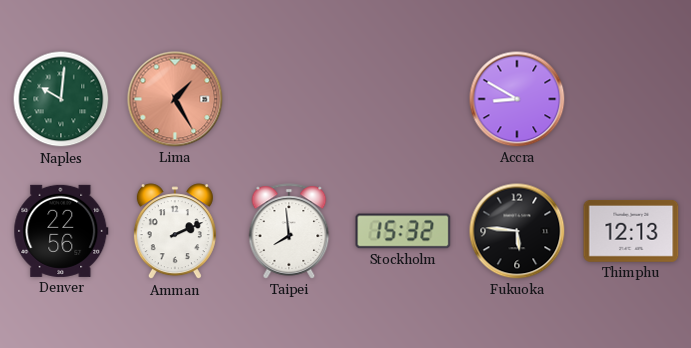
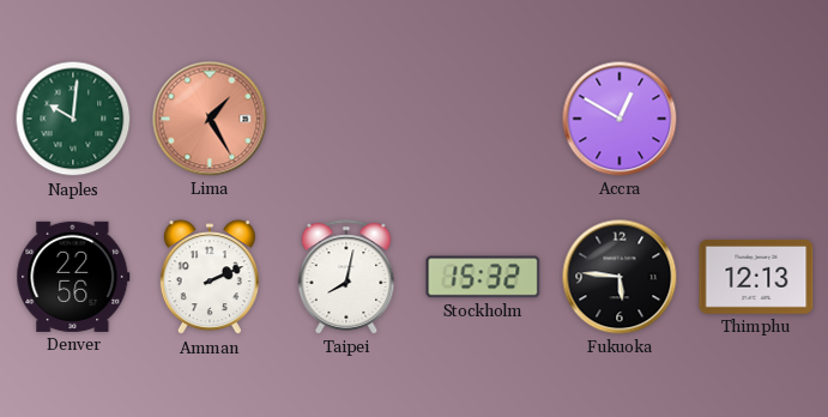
Accra: 8:50 -> 12:50
Taipei: 7:59 -> 8:02
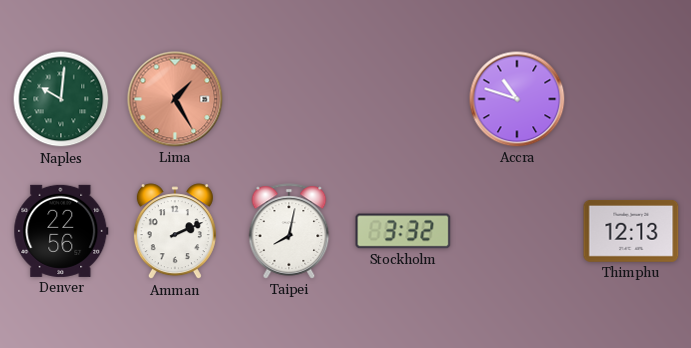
Accra: 12:50 -> 10:48
Stockholm: 15:32 -> 3:32
Fukuoka: 5:46 -> none
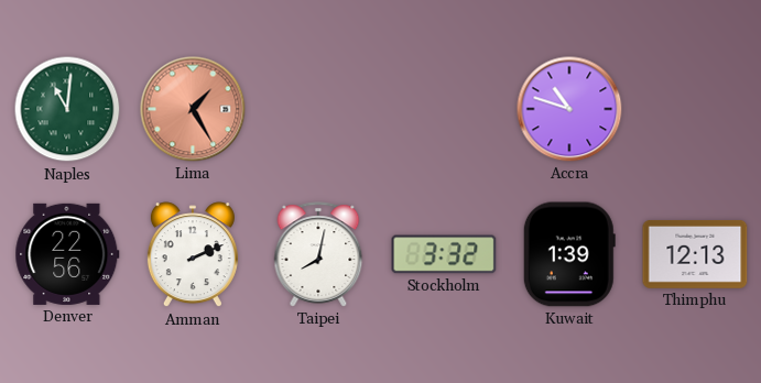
Naples: 10:01 -> 11:01
Kuwait: none -> 1:39
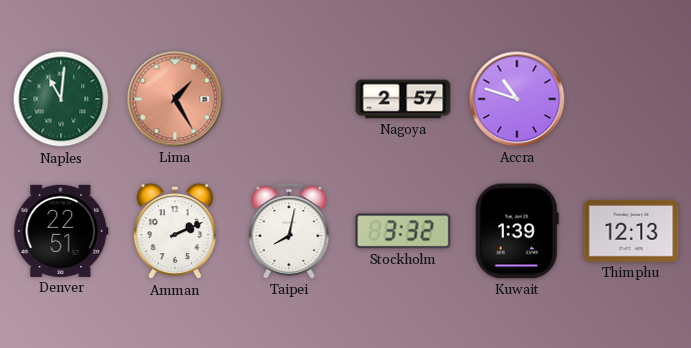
Nagoya: none -> 2:57
Denver: 22:56 -> 22:51
